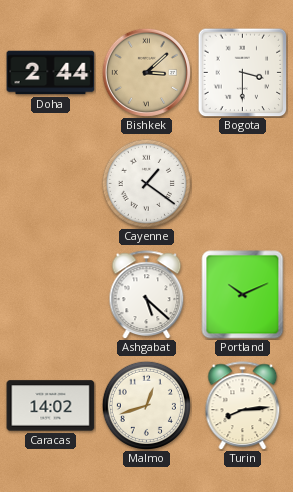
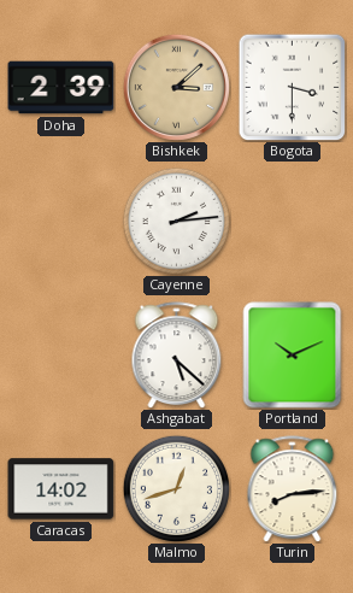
Doha: 2:44 -> 2:39
Cayenne: 1:21 -> 2:14
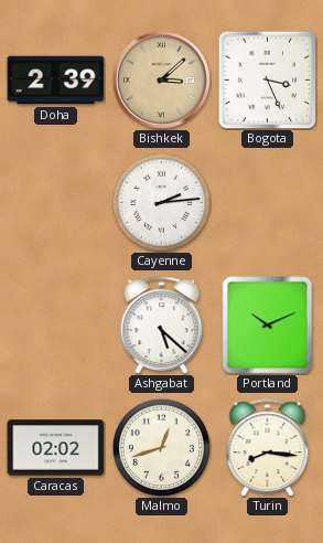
Bogota: 3:30 -> 3:26
Caracas: 14:02 -> 02:02
Turin: 8:14 -> 8:16
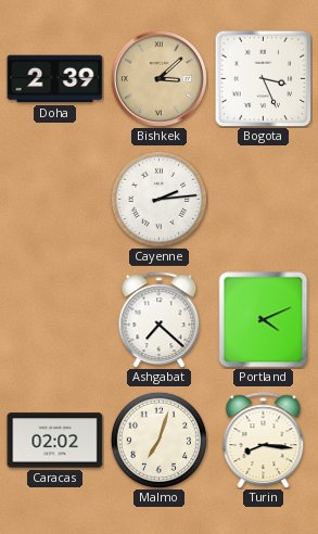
Ashgabat: 5:22 -> 7:22
Portland: 10:11 -> 4:11
Malmo: 12:42 -> 7:03
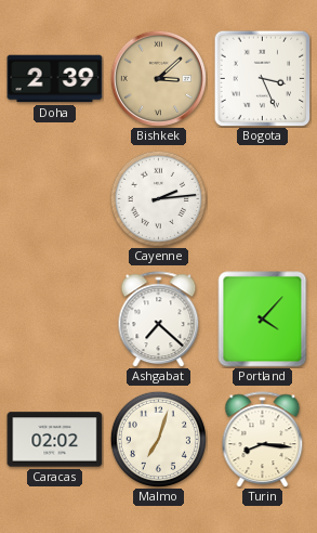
Portland: 4:11 -> 4:07
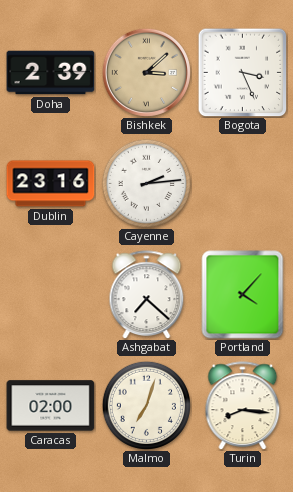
Dublin: none -> 23:16
Caracas: 02:02 -> 02:00
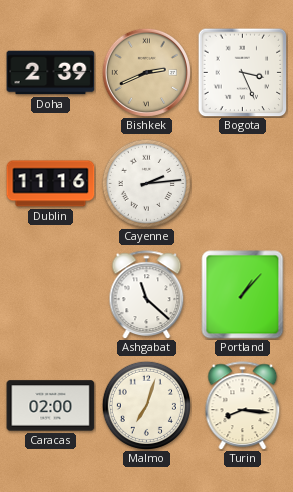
Bishkek: 3:08 -> 2:41
Dublin: 23:16 -> 11:16
Ashgabat: 7:22 -> 11:22
Portland: 4:07 -> 1:07
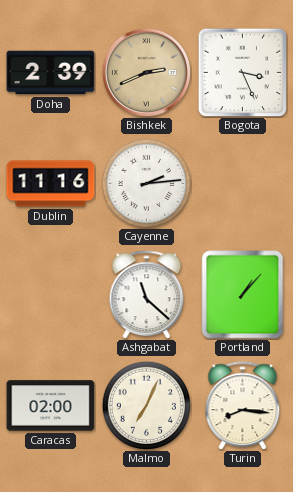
Malmo: 7:03 -> 7:04
